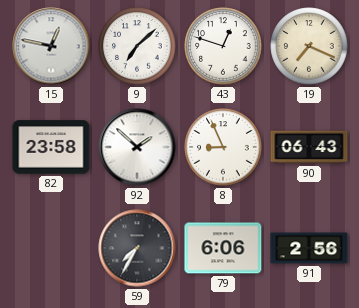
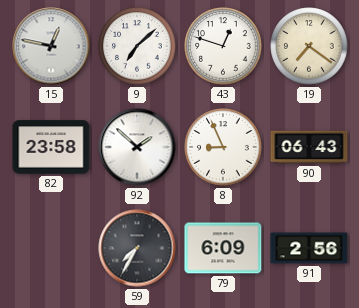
19: 7:19 -> 7:21
79: 6:06 -> 6:09
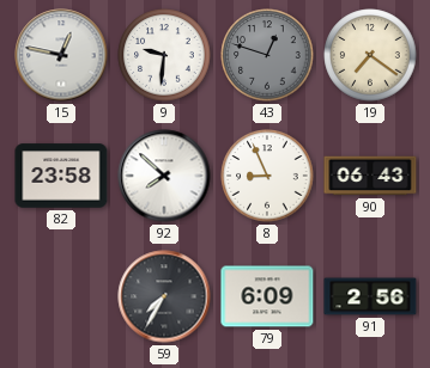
9: 7:08 -> 9:31
43 dial: white -> grey
92: 1:52 -> 7:52
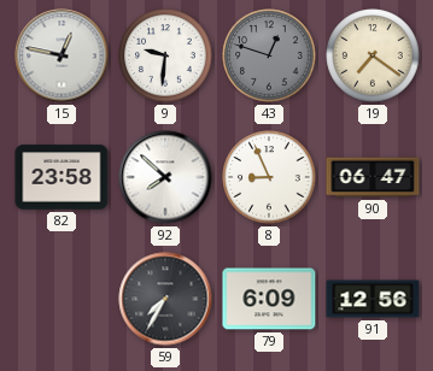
90: 06:43 -> 06:47
91: 2:56 -> 12:56
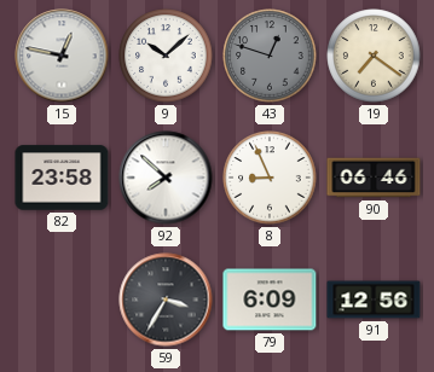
9: 9:31 -> 10:08
90: 06:47 -> 06:46
59: 7:35 -> 3:35
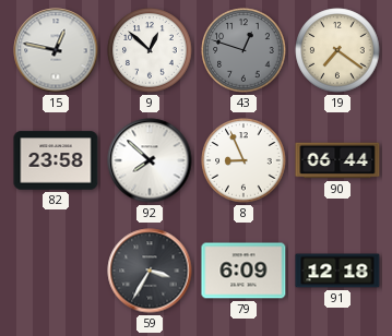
9: 10:08 -> 12:52
90: 06:46 -> 06:44
91: 12:56 -> 12:18
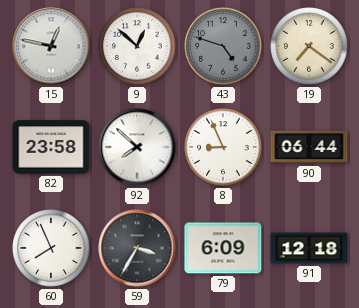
43: 12:48 -> 4:48
60: none -> 7:56
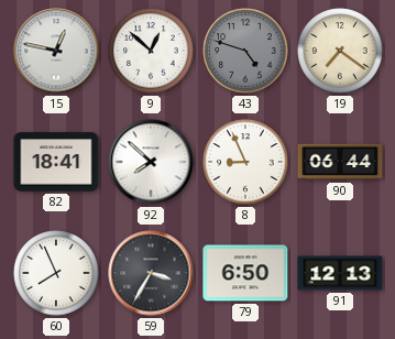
82: 23:58 -> 18:41
79: 6:09 -> 6:50
91: 12:18 -> 12:13
